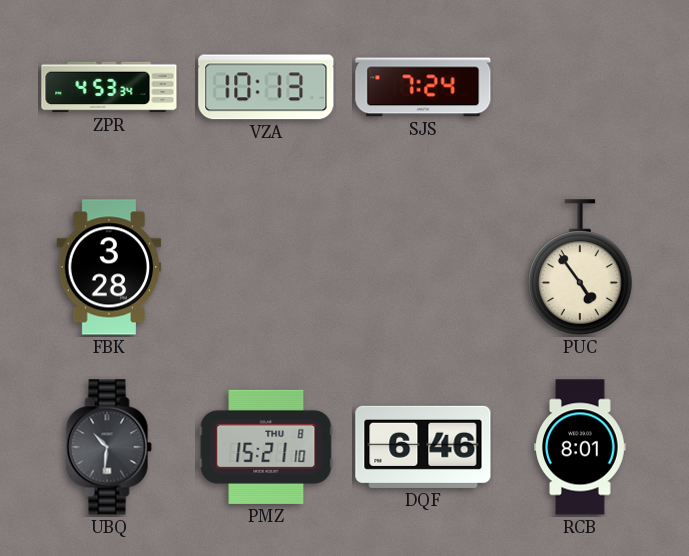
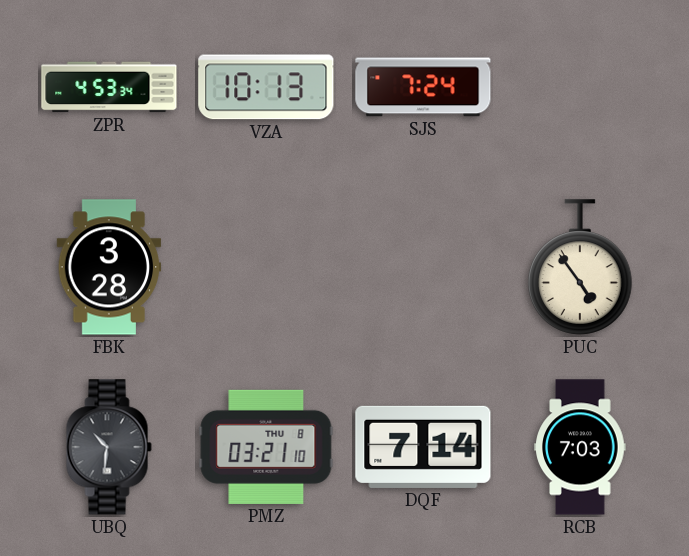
PMZ: 15:21 -> 03:21
DQF: 6:46 -> 7:14
RCB: 8:01 -> 7:03
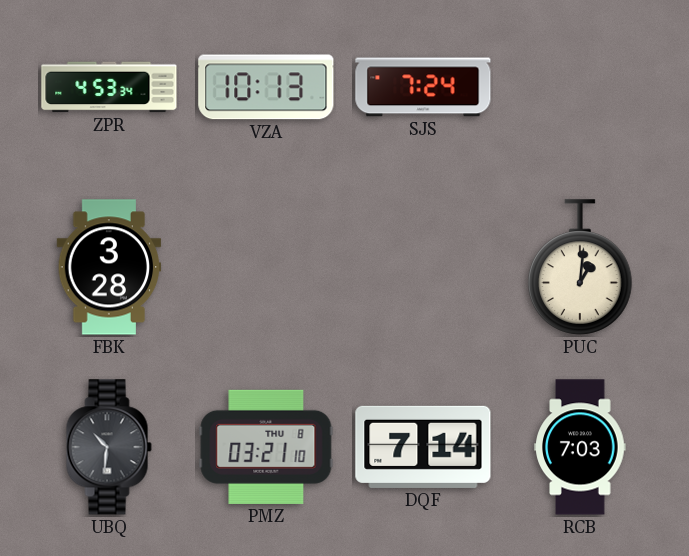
PUC: 4:54 -> 1:01
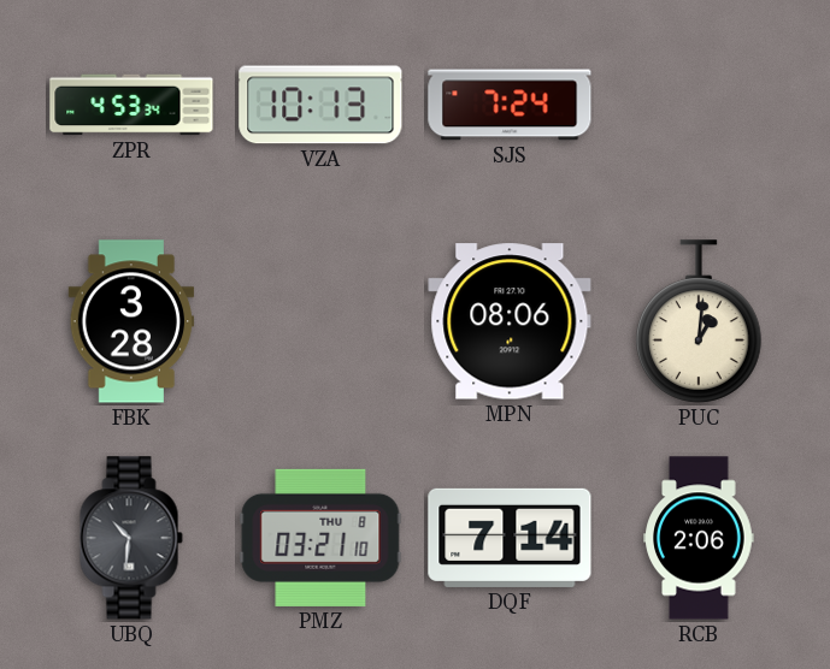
MPN: none -> 08:06
RCB: 7:03 -> 2:06
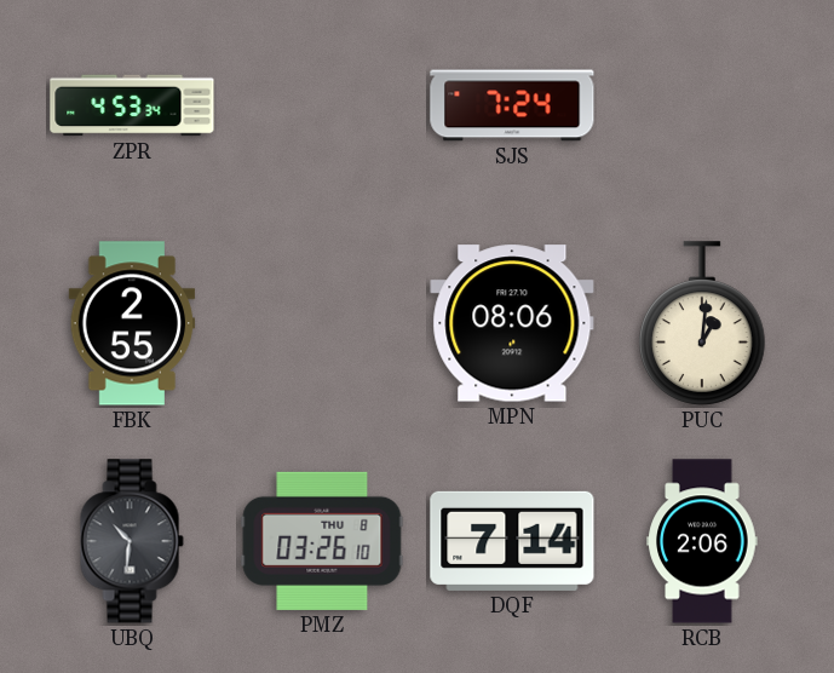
VZA: 10:13 -> none
FBK: 3:28 -> 2:55
PMZ: 03:21 -> 03:26
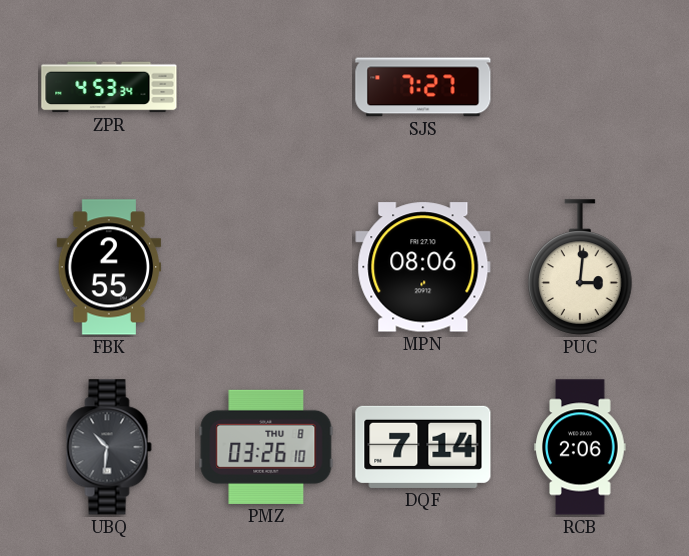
SJS: 7:24 -> 7:27
PUC: 1:01 -> 3:01
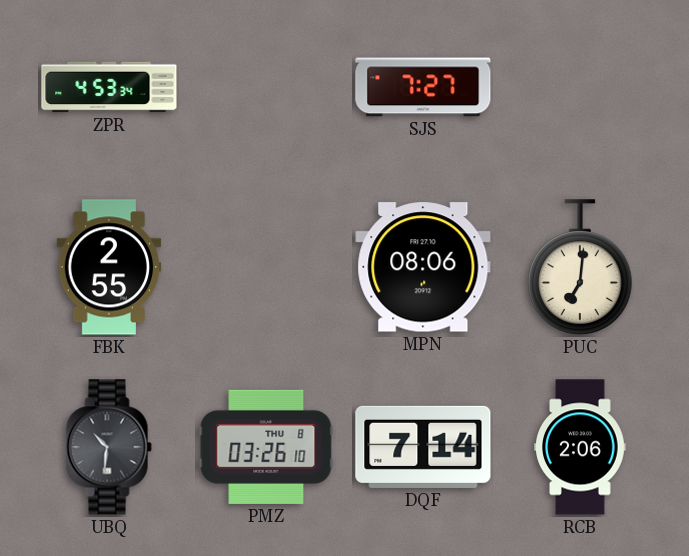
PUC: 3:01 -> 7:01
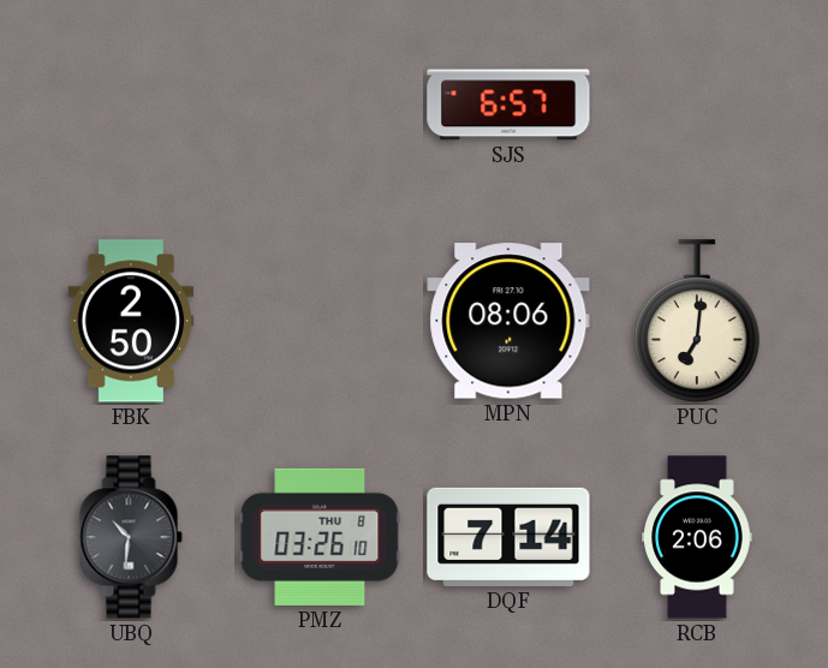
ZPR: 4:53 -> none
SJS: 7:27 -> 6:57
FBK: 2:55 -> 2:50
